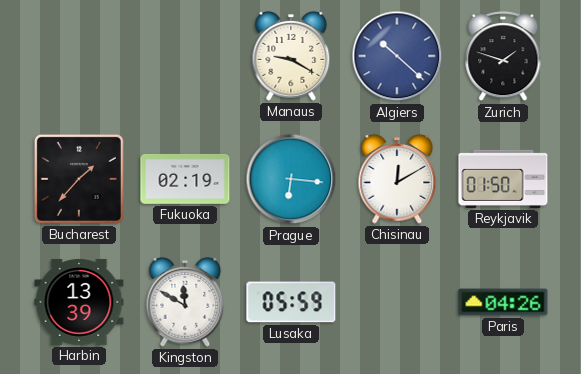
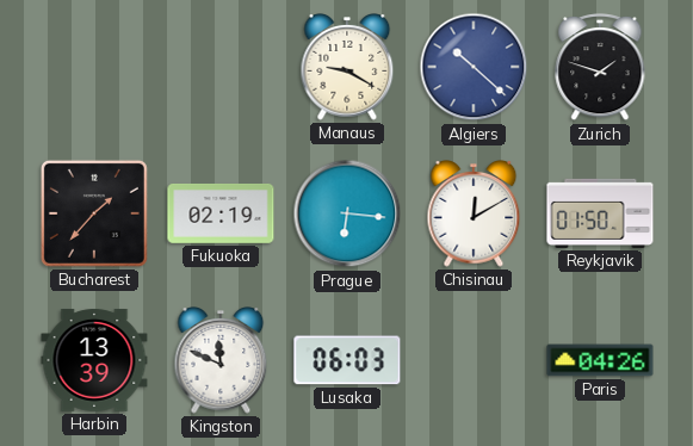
Kingston: 11:50 -> 11:49
Lusaka: 05:59 -> 06:03
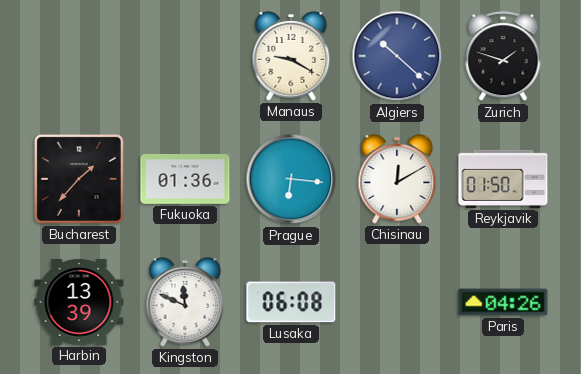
Fukuoka: 02:19 -> 01:36
Lusaka: 06:03 -> 06:08
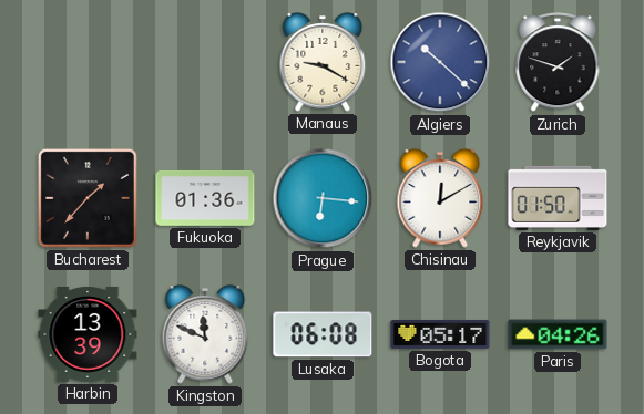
Bogota: none -> 05:17
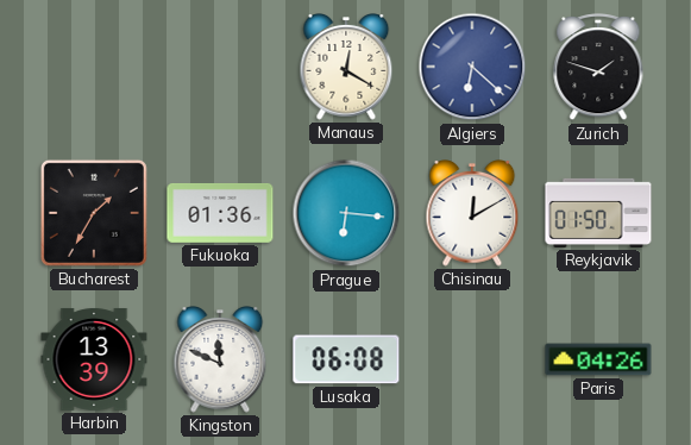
Manaus: 9:20 -> 12:20
Algiers: 10:22 -> 6:22
Bucharest: 1:37 -> 1:35
Bogota: 05:17 -> none
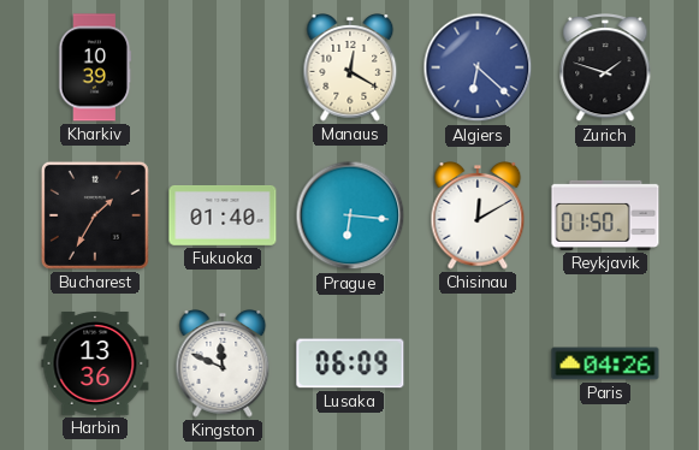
Kharkiv: none -> 10:39
Fukuoka: 01:36 -> 01:40
Harbin: 13:39 -> 13:36
Lusaka: 06:08 -> 06:09
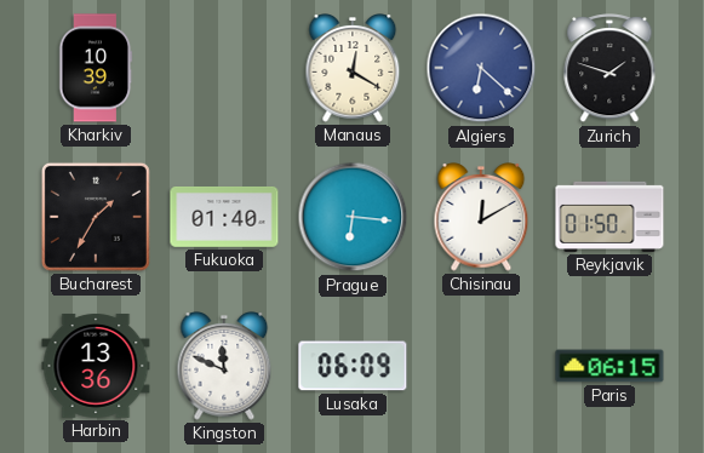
Paris: 04:26 -> 06:15
